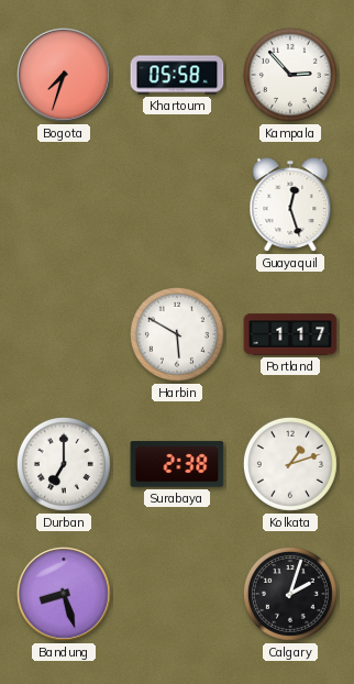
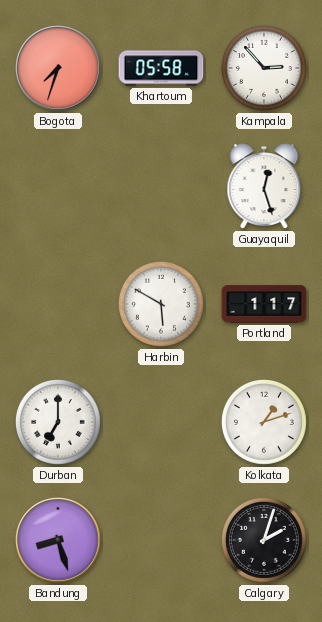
Surabaya: 2:38 -> none
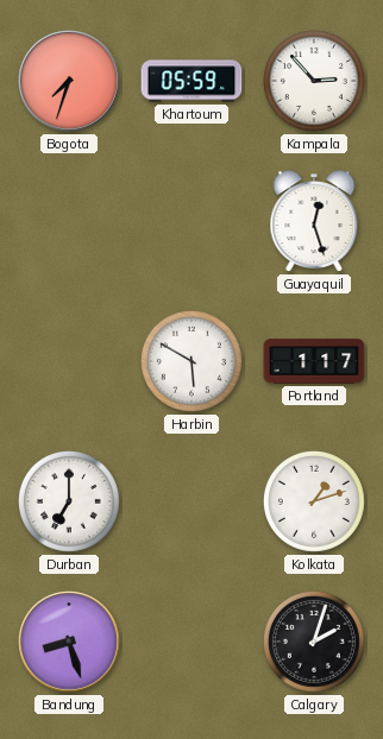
Khartoum: 05:58 -> 05:59
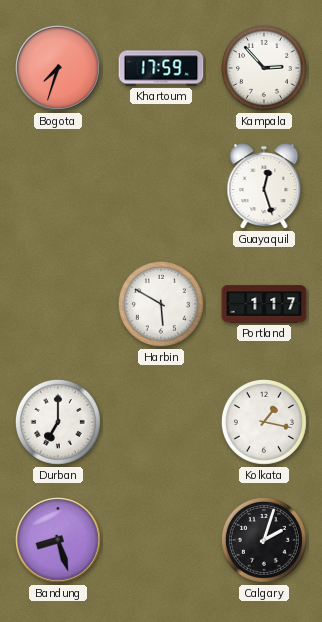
Khartoum: 05:59 -> 17:59
Kolkata: 1:12 -> 1:17
